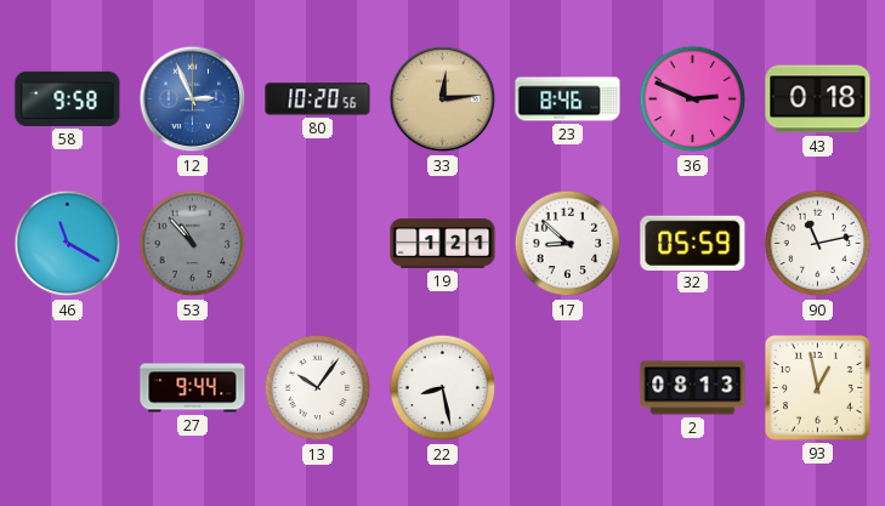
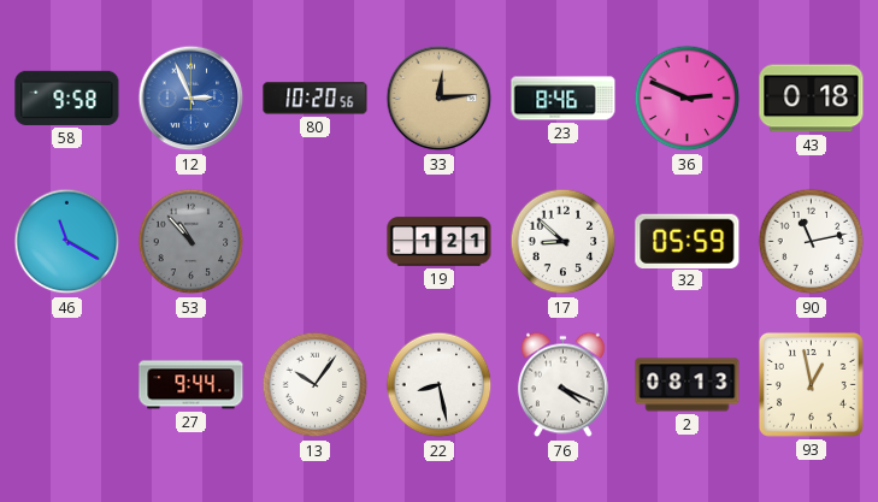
76: none -> 4:19
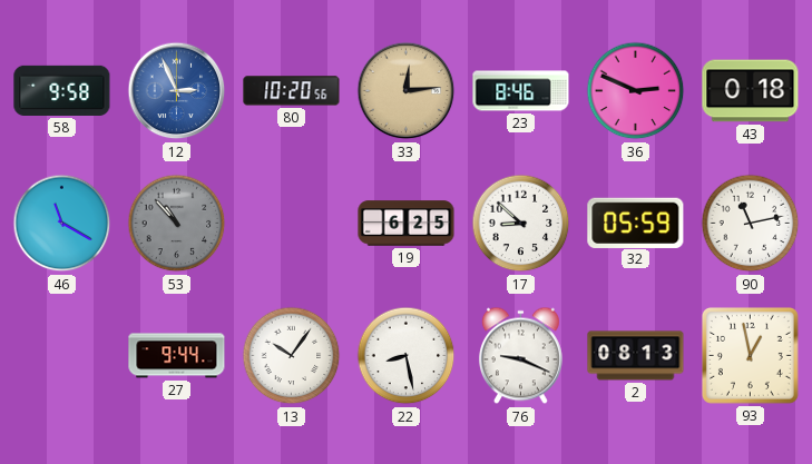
19: 1:21 -> 6:25
76: 4:19 -> 9:19
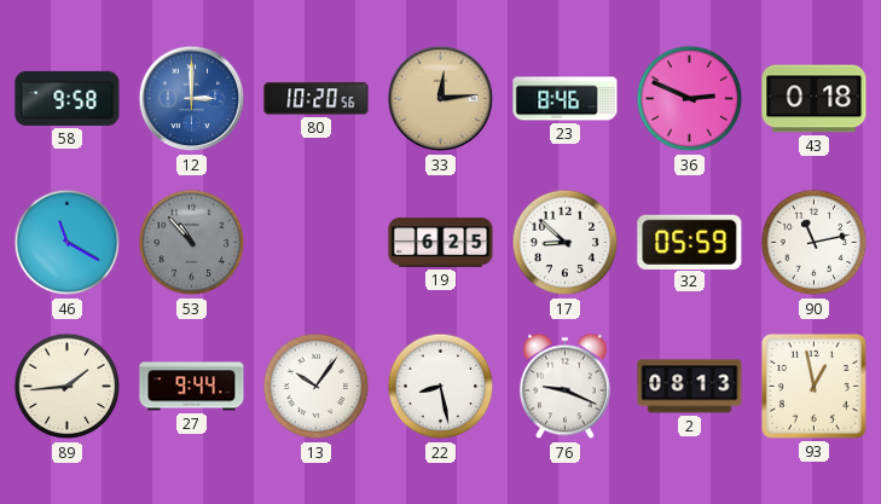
12: 2:56 -> 3:00
89: none -> 1:44
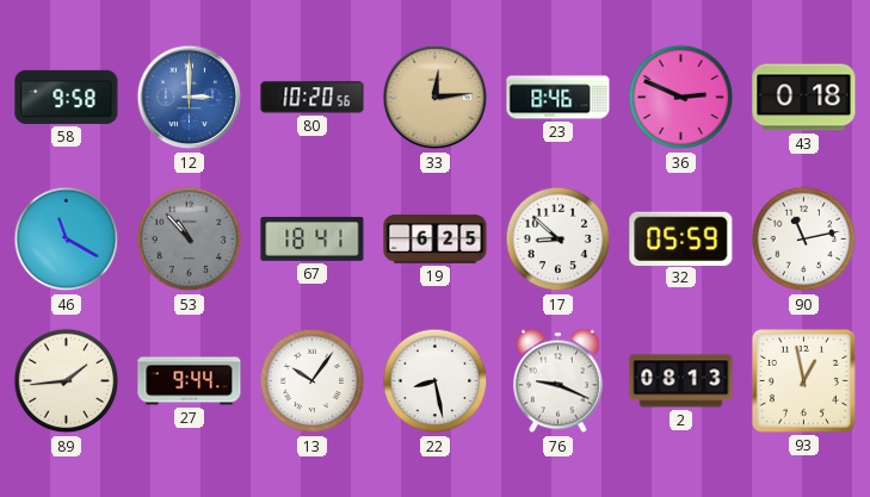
67: none -> 18:41
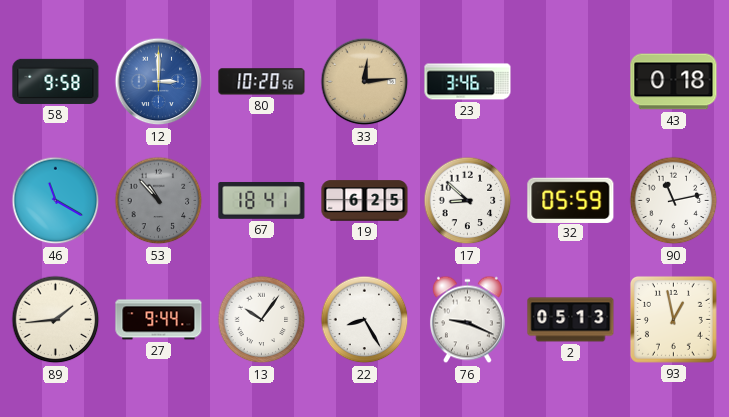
23: 8:46 -> 3:46
36: 2:49 -> none
22: 8:28 -> 8:25
2: 08:13 -> 05:13
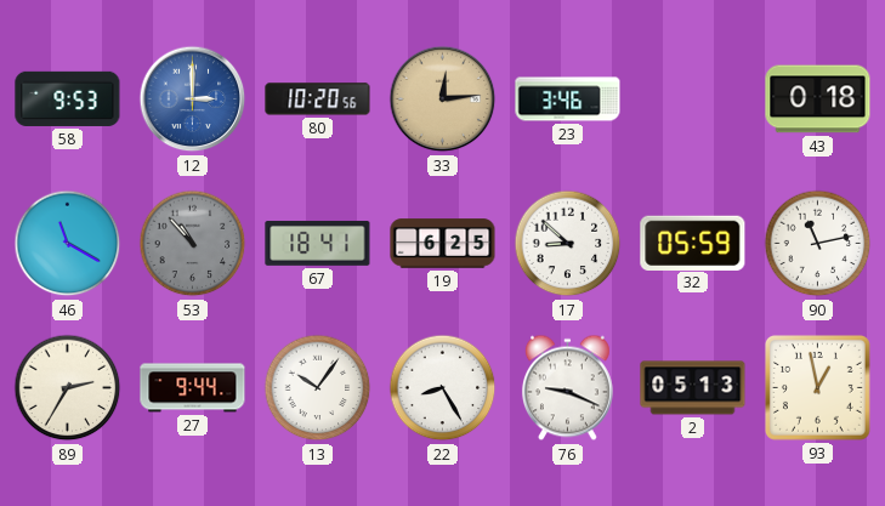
58: 9:58 -> 9:53
89: 1:44 -> 2:35
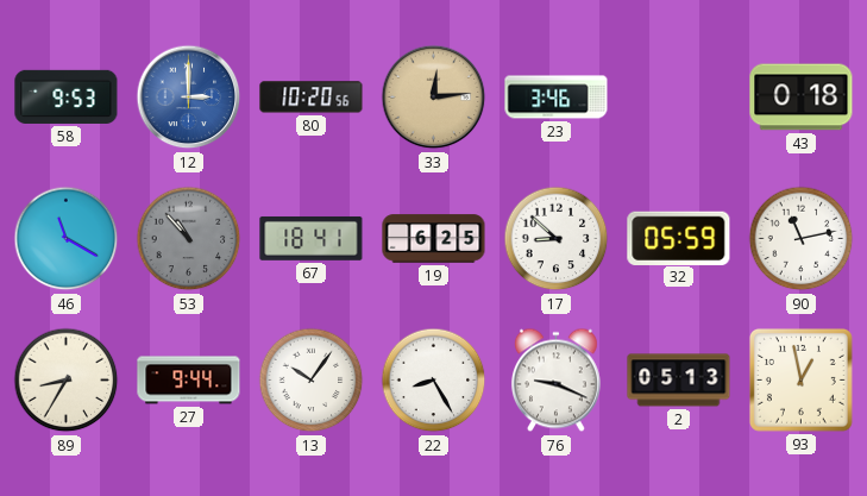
89: 2:35 -> 8:35
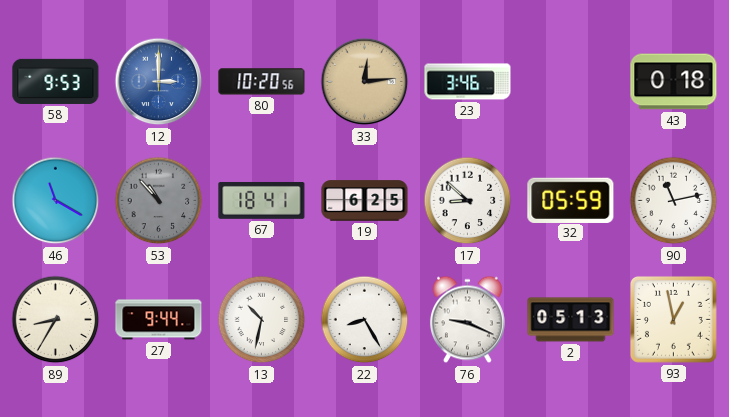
13: 10:06 -> 10:32
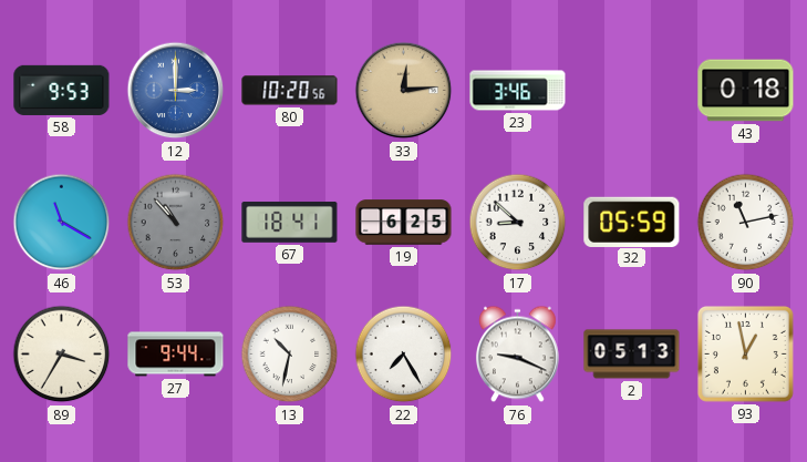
89: 8:35 -> 3:35
22: 8:25 -> 7:25
